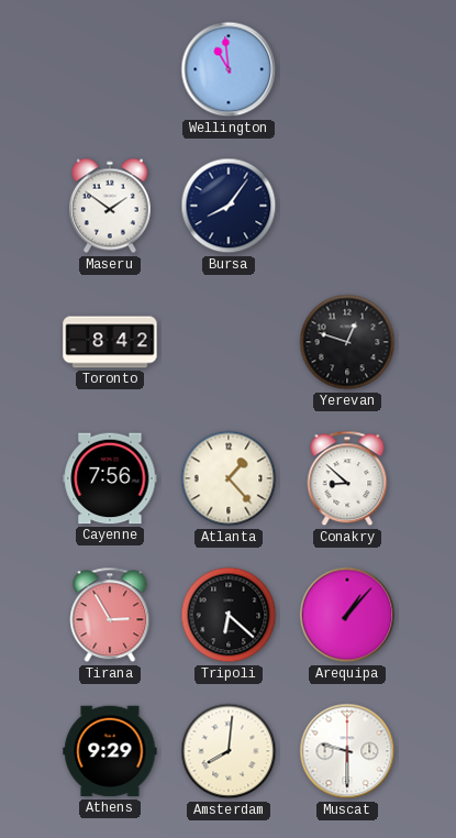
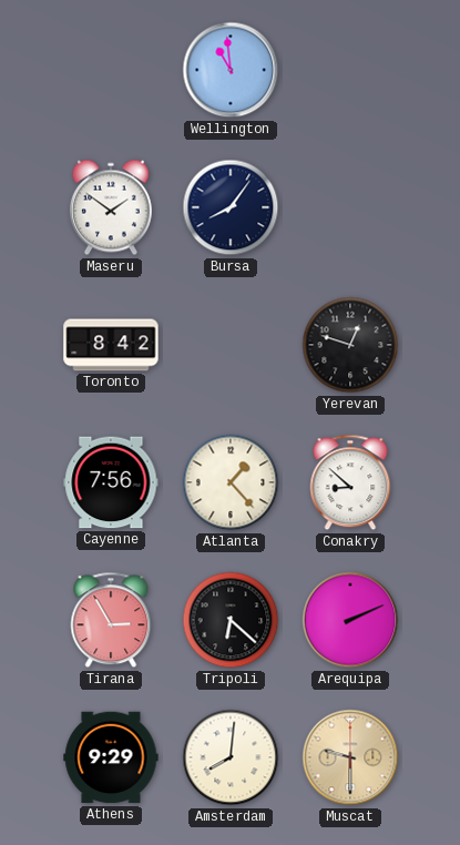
Arequipa: 1:07 -> 2:11
Muscat dial: white -> champagne
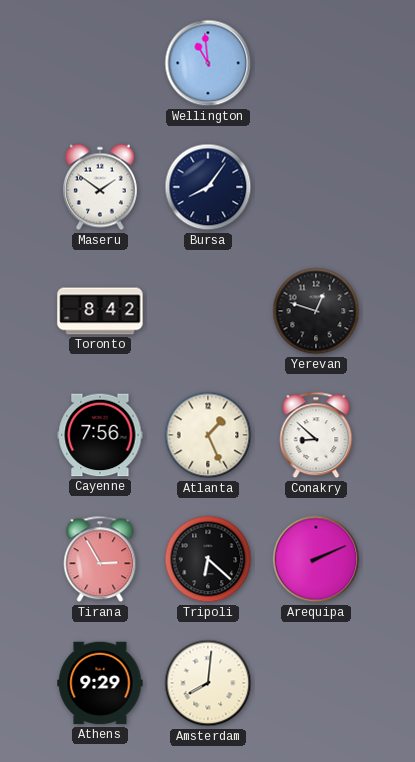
Atlanta: 1:23 -> 1:26
Muscat: 9:30 -> none
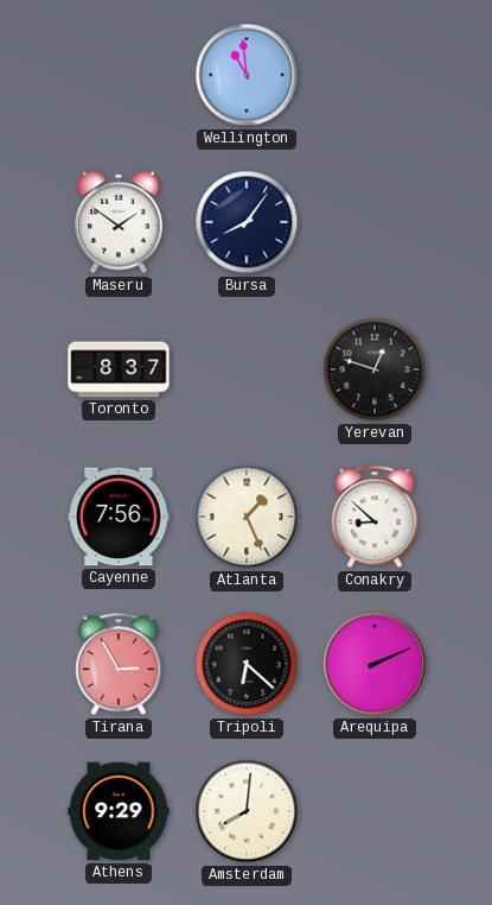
Toronto: 8:42 -> 8:37
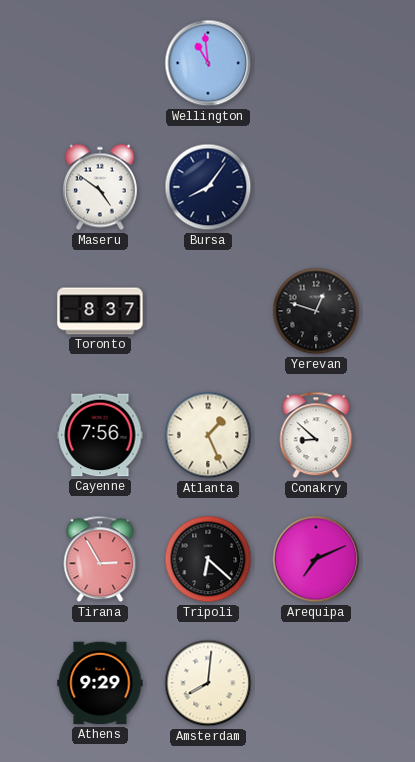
Maseru: 1:51 -> 4:51
Arequipa: 2:11 -> 7:11
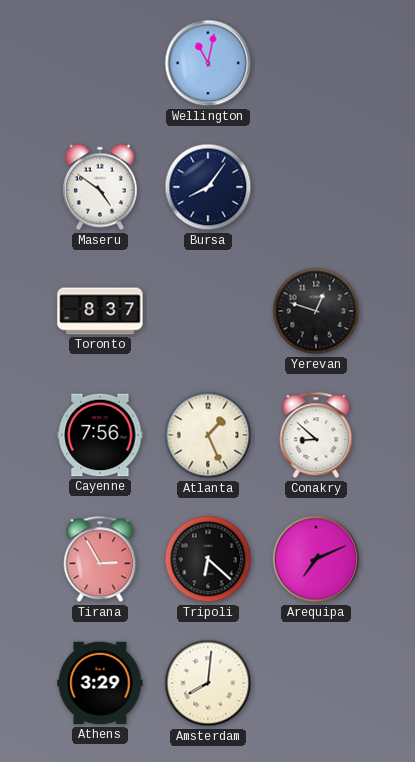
Wellington: 10:59 -> 11:02
Athens: 9:29 -> 3:29
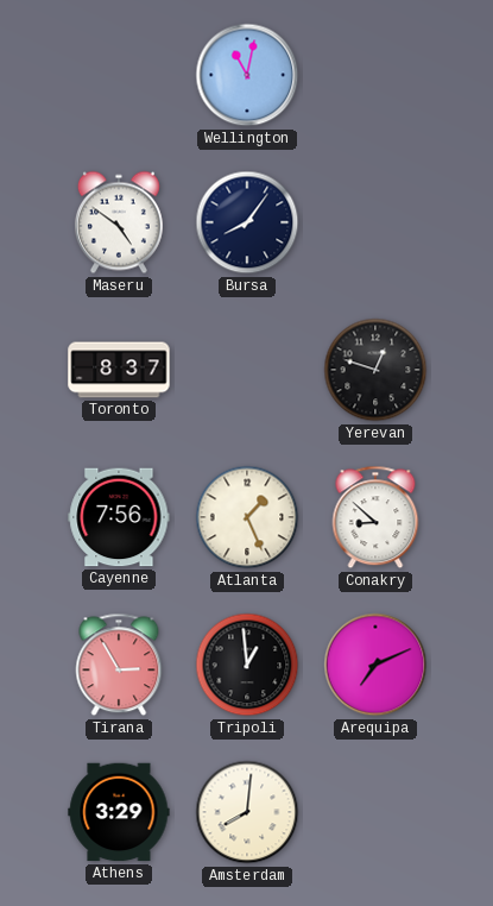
Tripoli: 6:22 -> 12:59
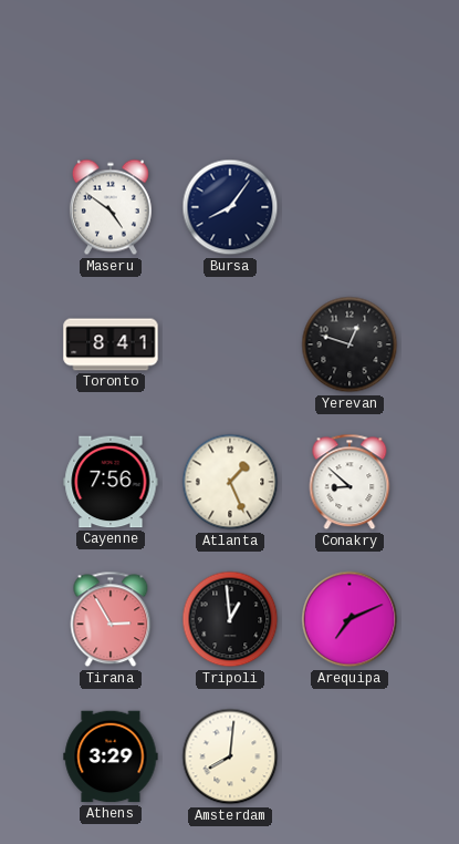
Wellington: 11:02 -> none
Toronto: 8:37 -> 8:41
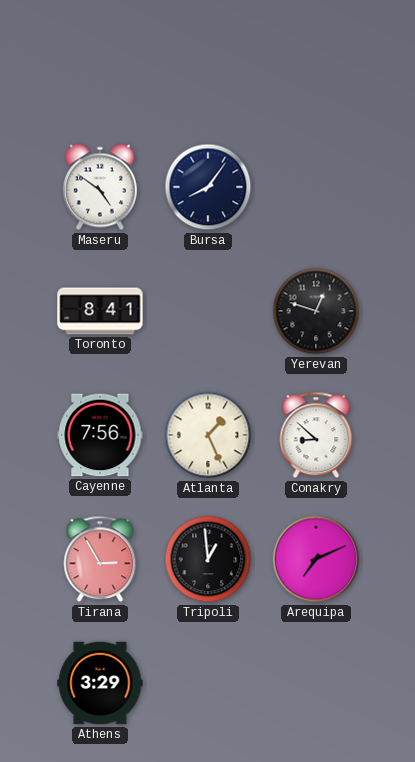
Amsterdam: 8:01 -> none
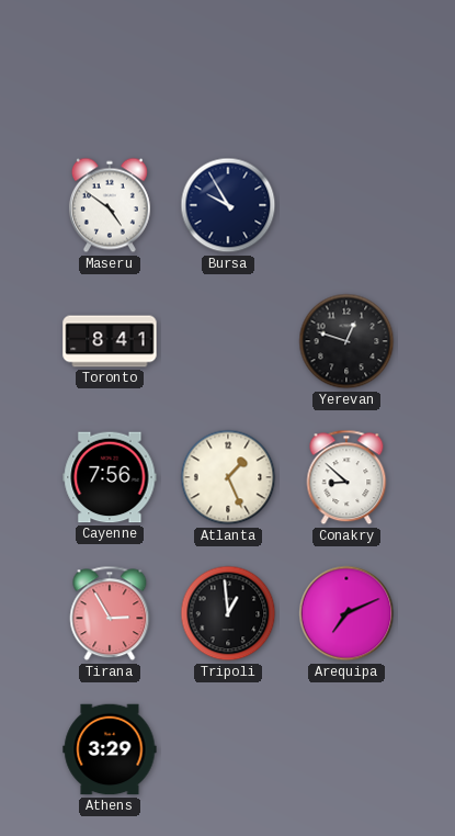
Bursa: 8:06 -> 9:55
